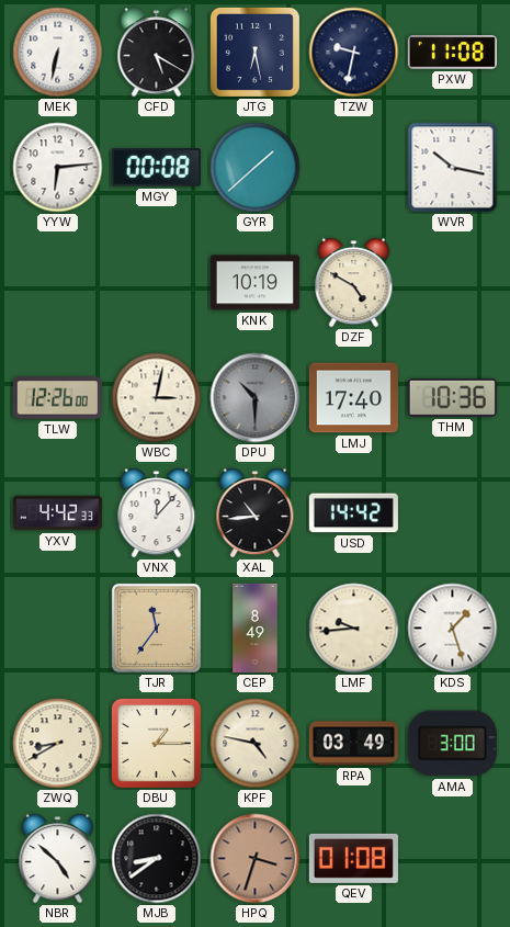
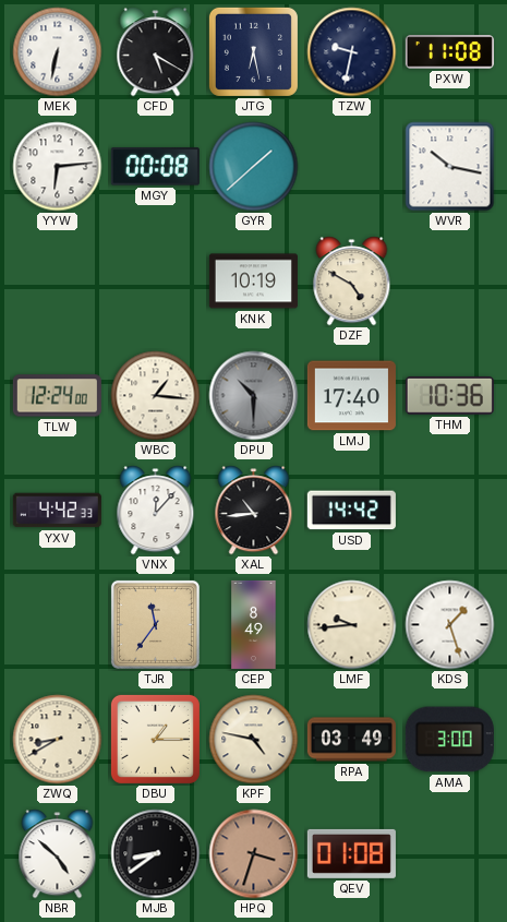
TLW: 12:26 -> 12:24
WBC: 3:02 -> 1:16
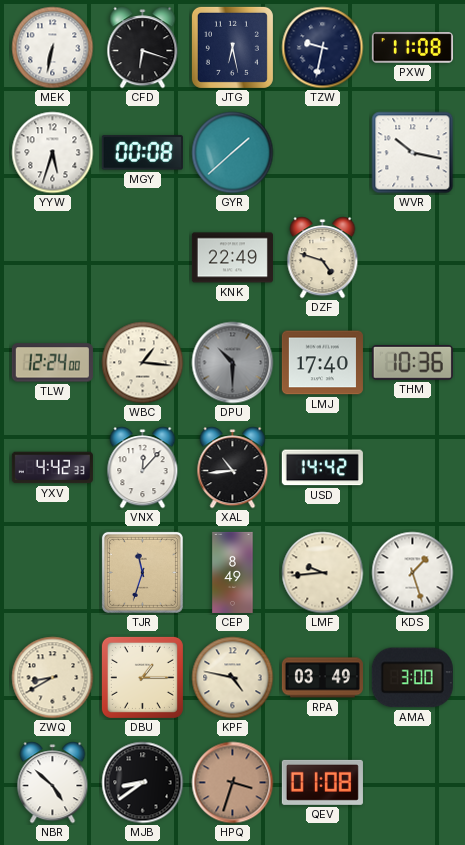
CFD: 5:20 -> 6:18
YYW: 6:14 -> 5:33
KNK: 10:19 -> 22:49
DZF: 4:50 -> 4:48
TJR: 11:36 -> 11:33
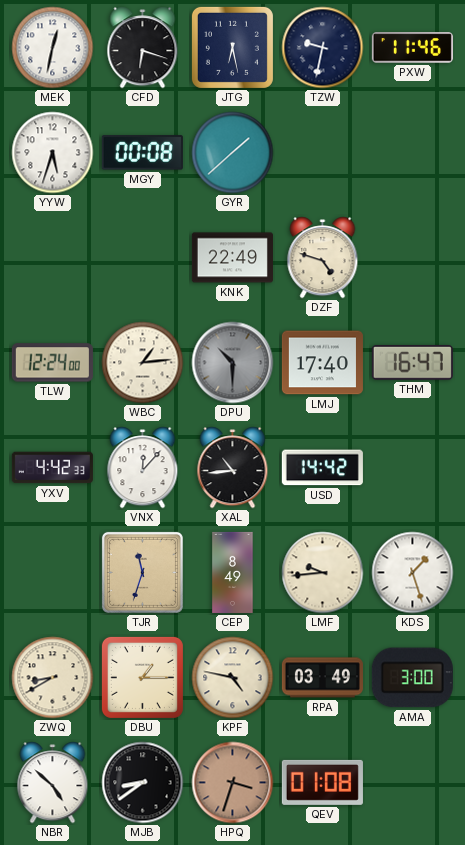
MEK: 6:32 -> 12:32
PXW: 11:08 -> 11:46
WVR: 10:17 -> none
WBC: 1:16 -> 1:14
THM: 10:36 -> 16:47
